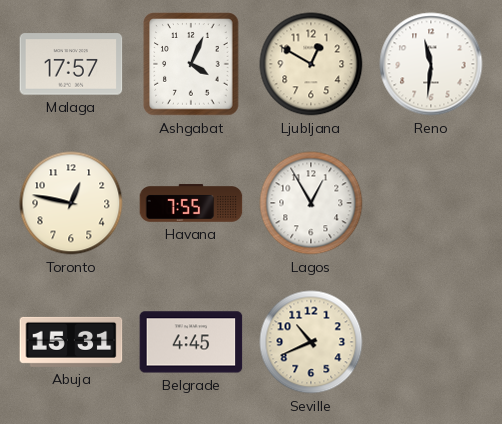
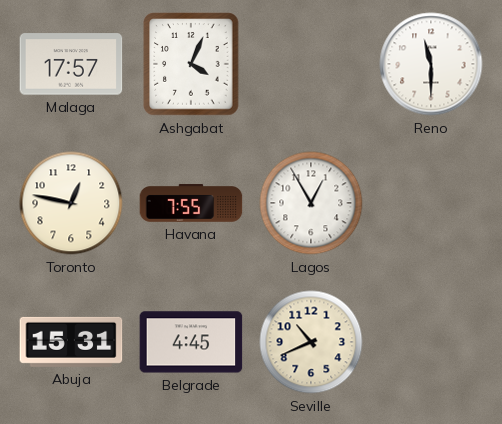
Ljubljana: 12:50 -> none
Reno: 11:31 -> 11:30
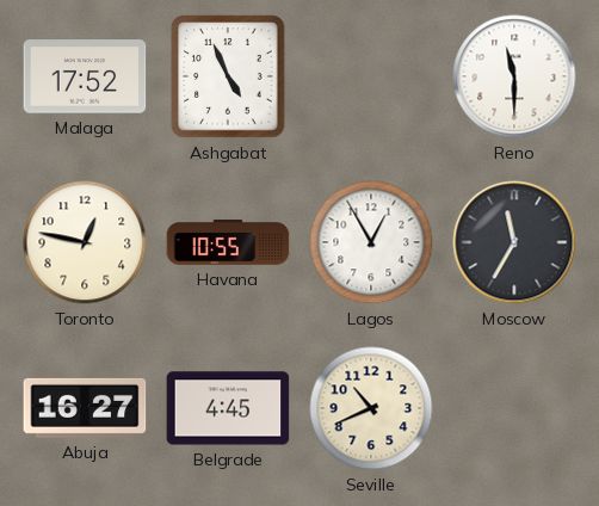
Malaga: 17:57 -> 17:52
Ashgabat: 4:04 -> 4:56
Havana: 7:55 -> 10:55
Moscow: none -> 11:35
Abuja: 15:31 -> 16:27
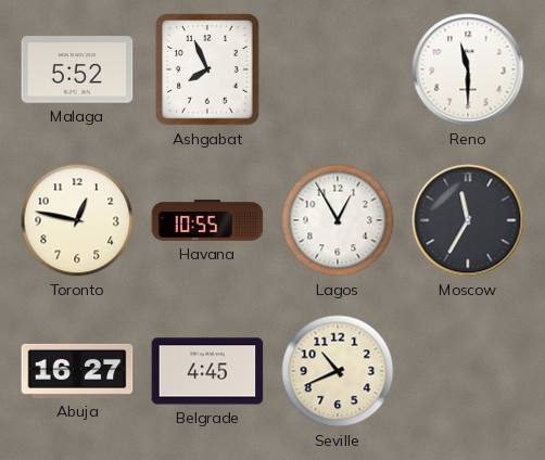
Malaga: 17:52 -> 5:52
Ashgabat: 4:56 -> 7:56
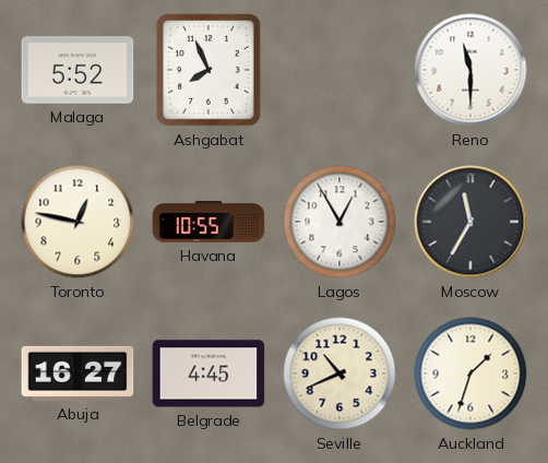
Auckland: none -> 1:33
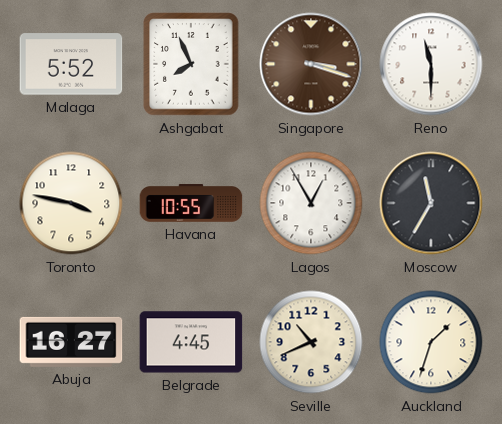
Singapore: none -> 3:18
Toronto: 12:47 -> 3:47
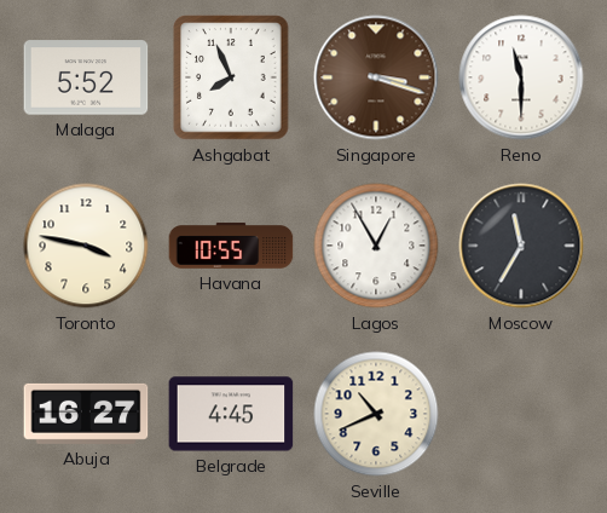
Auckland: 1:33 -> none
